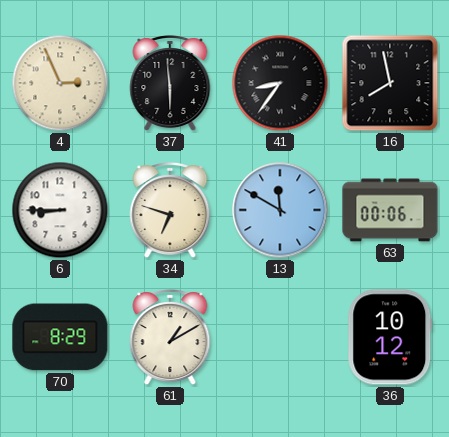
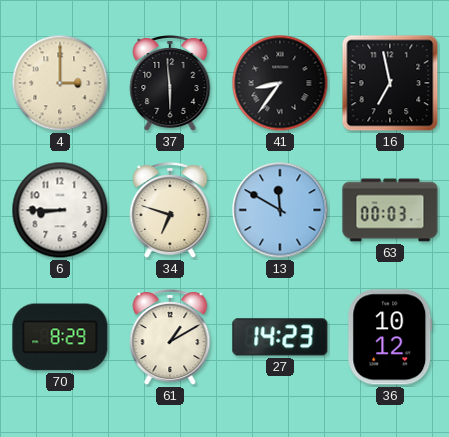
4: 2:56 -> 3:00
16: 7:58 -> 6:58
63: 00:06 -> 00:03
27: none -> 14:23
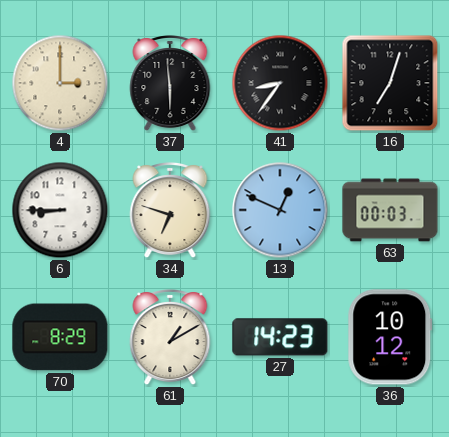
16: 6:58 -> 7:03
13: 11:50 -> 12:49
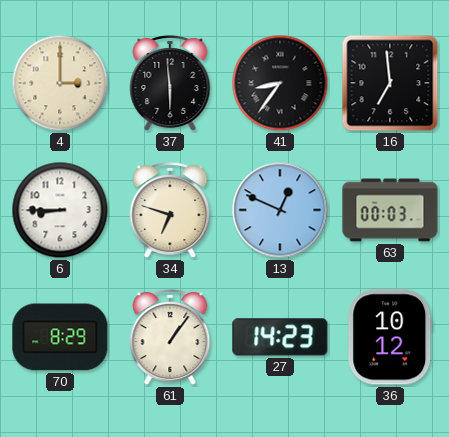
16: 7:03 -> 6:59
61: 1:10 -> 1:06
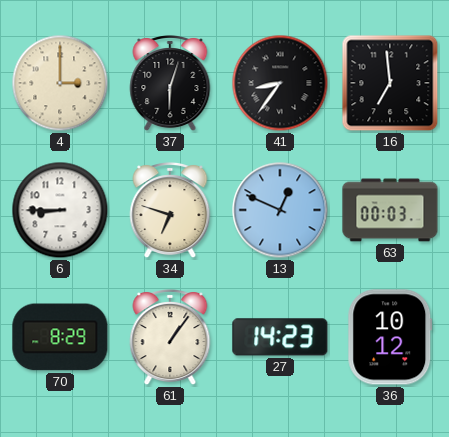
37: 5:59 -> 6:03
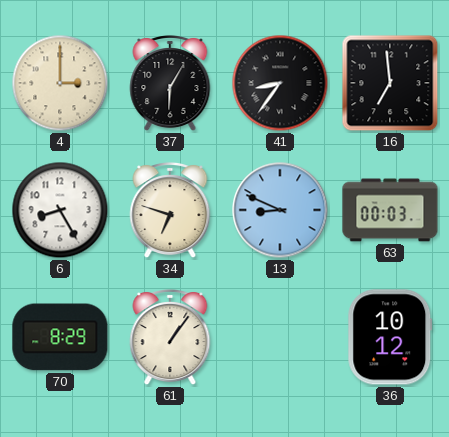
37: 6:03 -> 6:05
6: 8:45 -> 8:25
13: 12:49 -> 8:49
27: 14:23 -> none
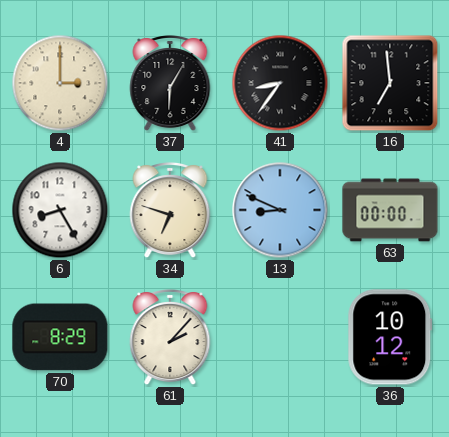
63: 00:03 -> 00:00
61: 1:06 -> 2:07
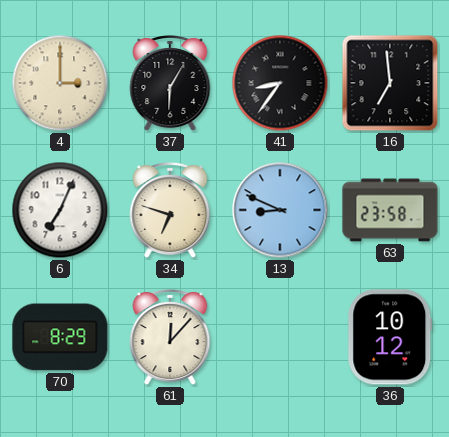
6: 8:25 -> 7:04
63: 00:00 -> 23:58
61: 2:07 -> 12:07
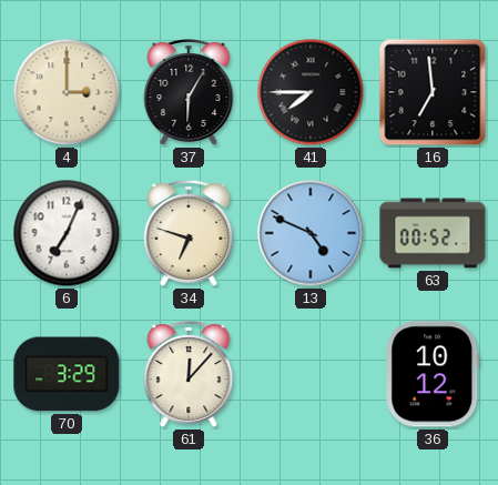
41: 8:36 -> 7:45
13: 8:49 -> 4:49
63: 23:58 -> 00:52
70: 8:29 -> 3:29
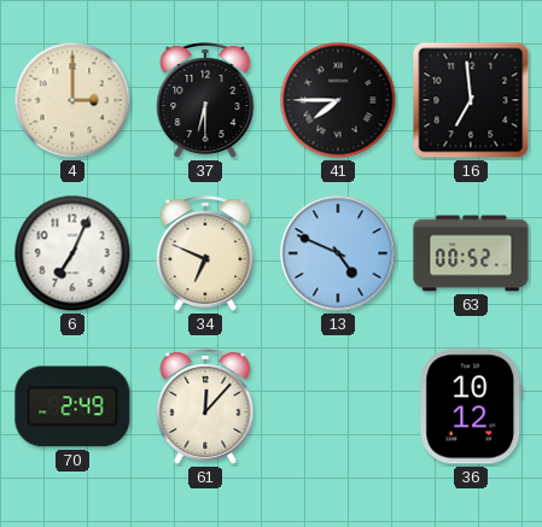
37: 6:05 -> 6:30
34: 6:48 -> 6:49
70: 3:29 -> 2:49
